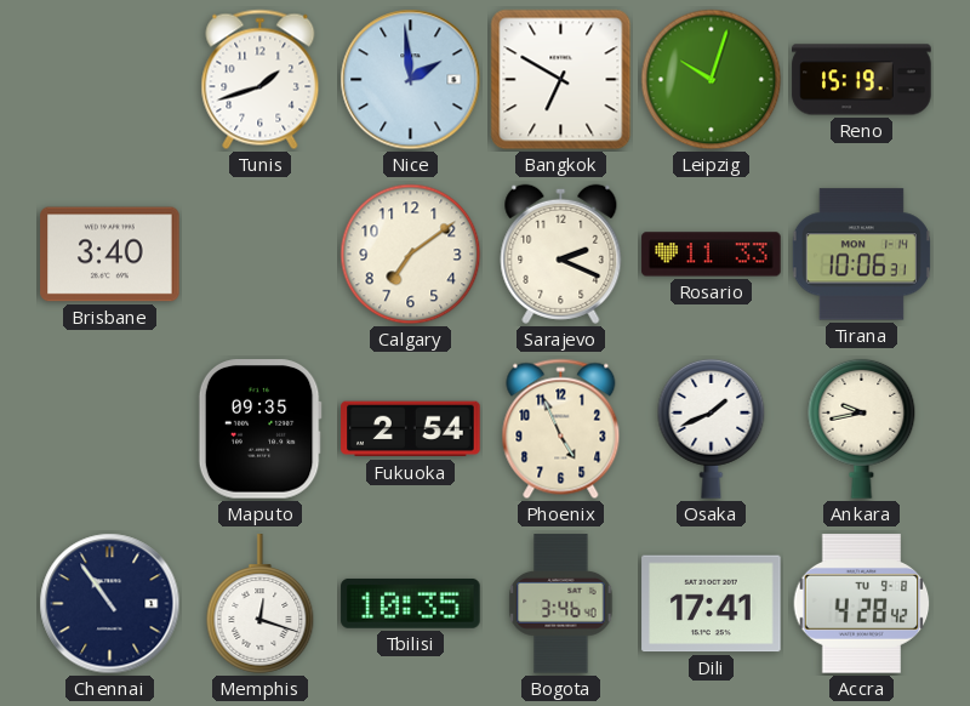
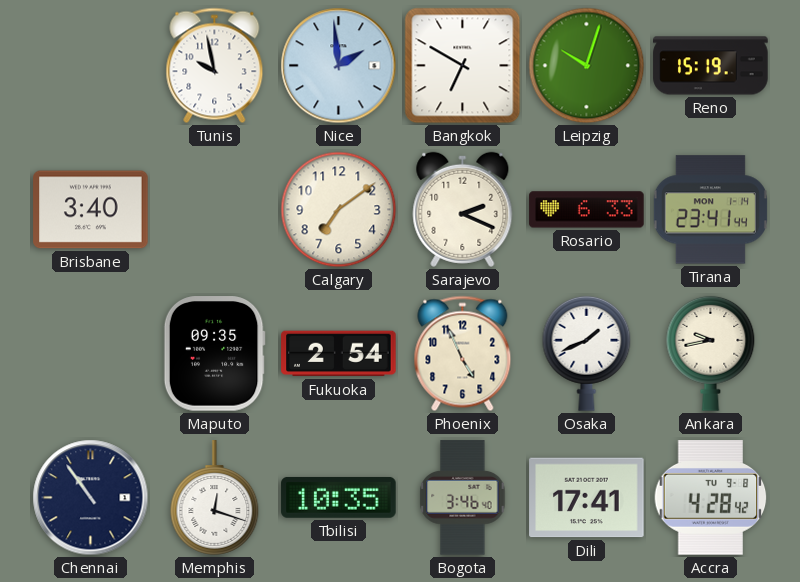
Tunis: 1:42 -> 9:58
Rosario: 11:33 -> 6:33
Tirana: 10:06 -> 23:41
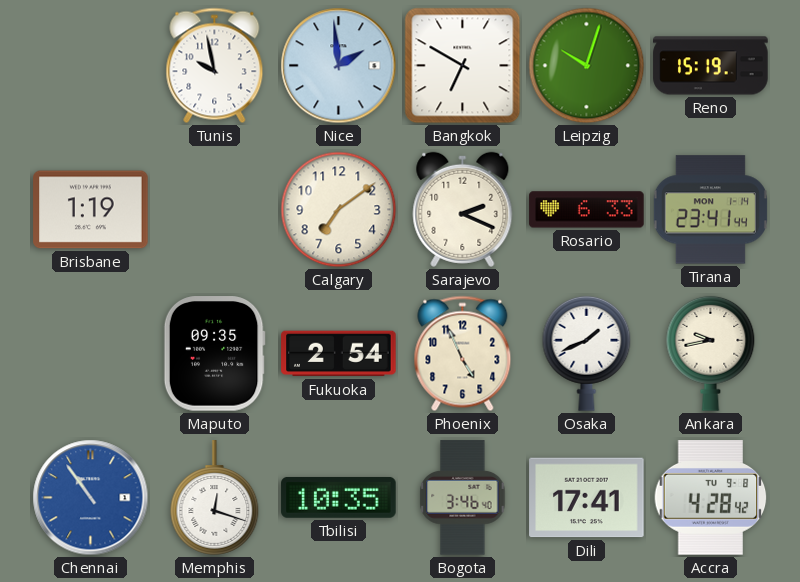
Brisbane: 3:40 -> 1:19
Chennai dial: navy -> blue
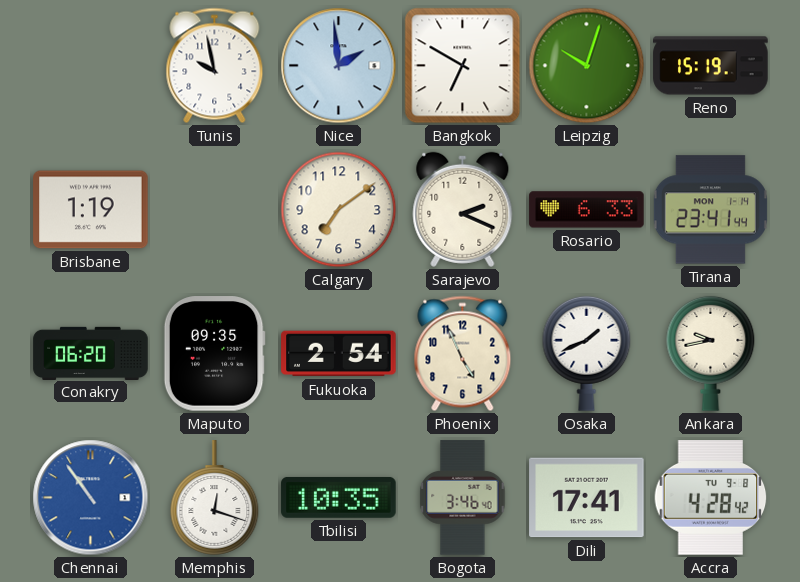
Conakry: none -> 06:20
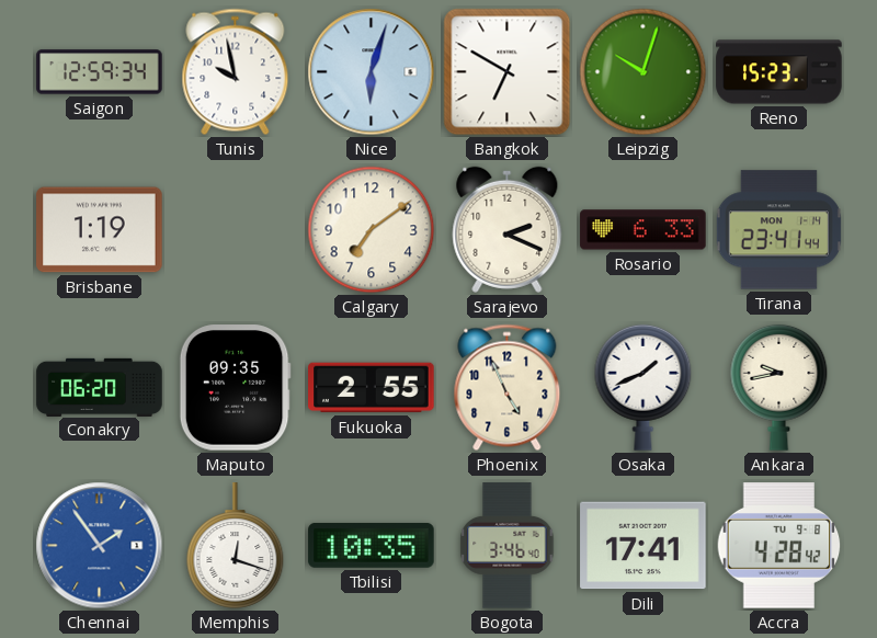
Saigon: none -> 12:59
Nice: 1:59 -> 6:03
Reno: 15:19 -> 15:23
Fukuoka: 2:54 -> 2:55
Chennai: 10:54 -> 1:54
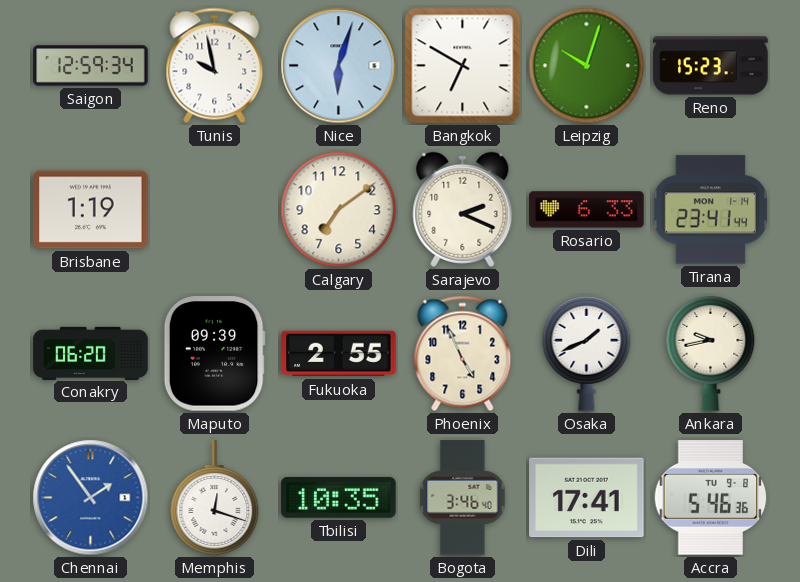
Maputo: 09:35 -> 09:39
Accra: 4:28 -> 5:46
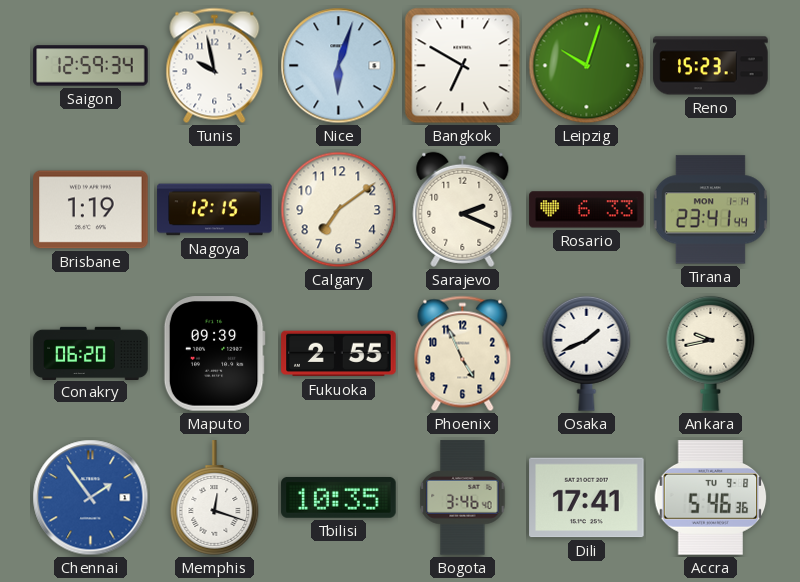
Nagoya: none -> 12:15
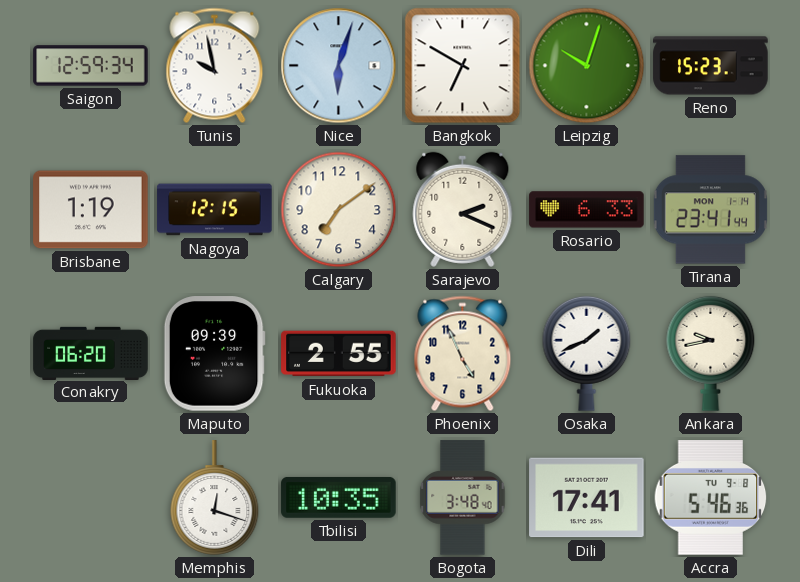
Chennai: 1:54 -> none
Bogota: 3:46 -> 3:48
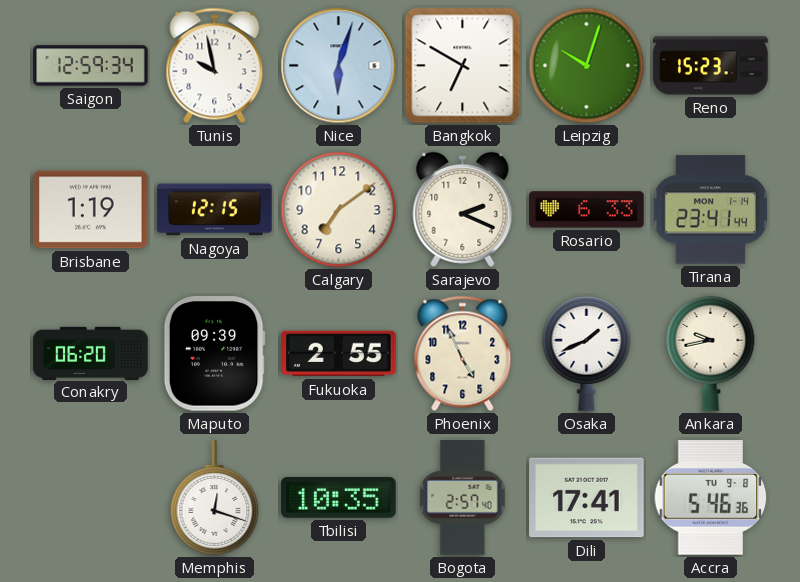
Bogota: 3:48 -> 2:57
